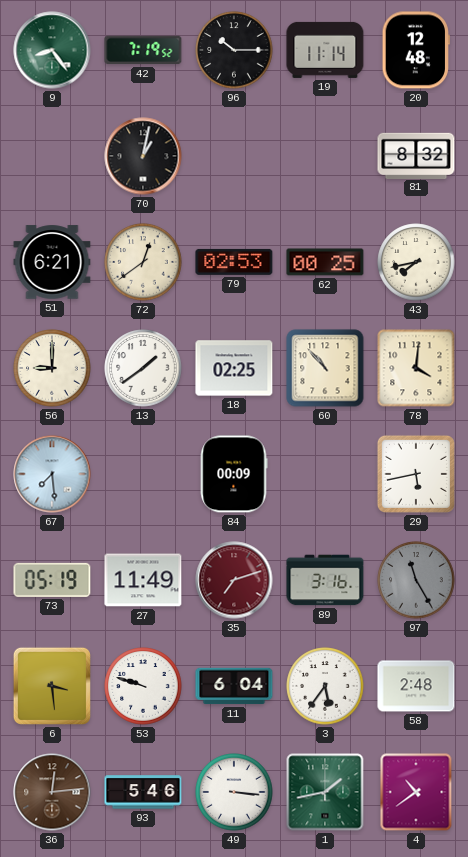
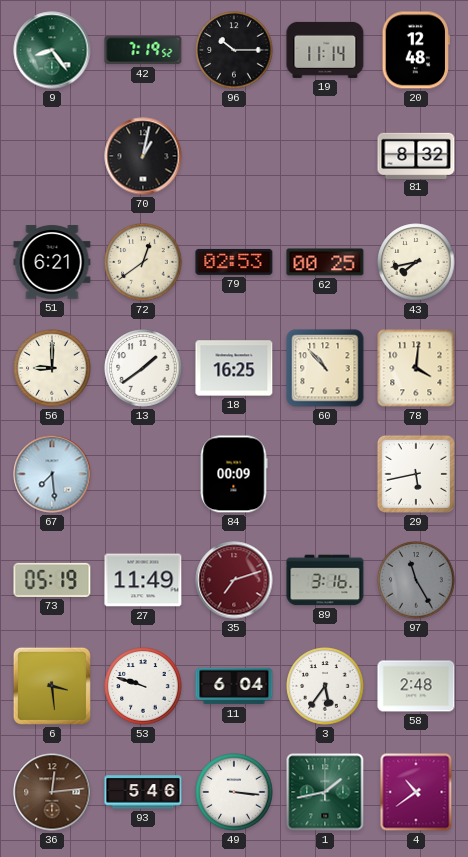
18: 02:25 -> 16:25
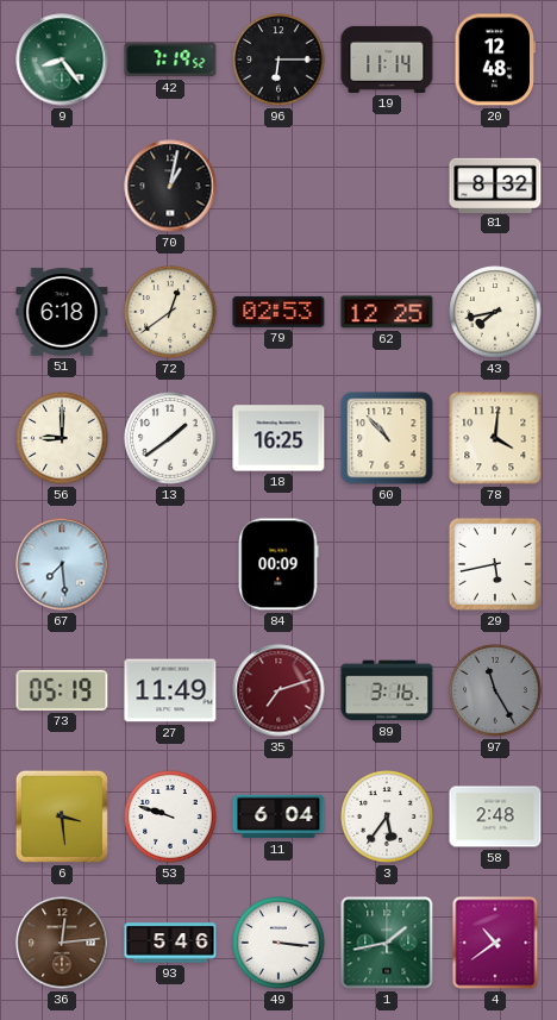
96: 10:15 -> 6:15
51: 6:21 -> 6:18
62: 00:25 -> 12:25
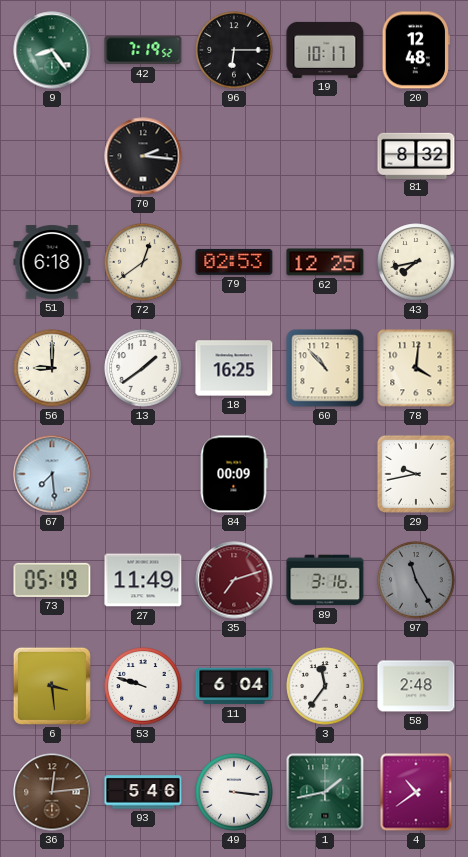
19: 11:14 -> 10:17
70: 1:02 -> 2:16
29: 5:43 -> 9:43
3: 5:36 -> 11:36
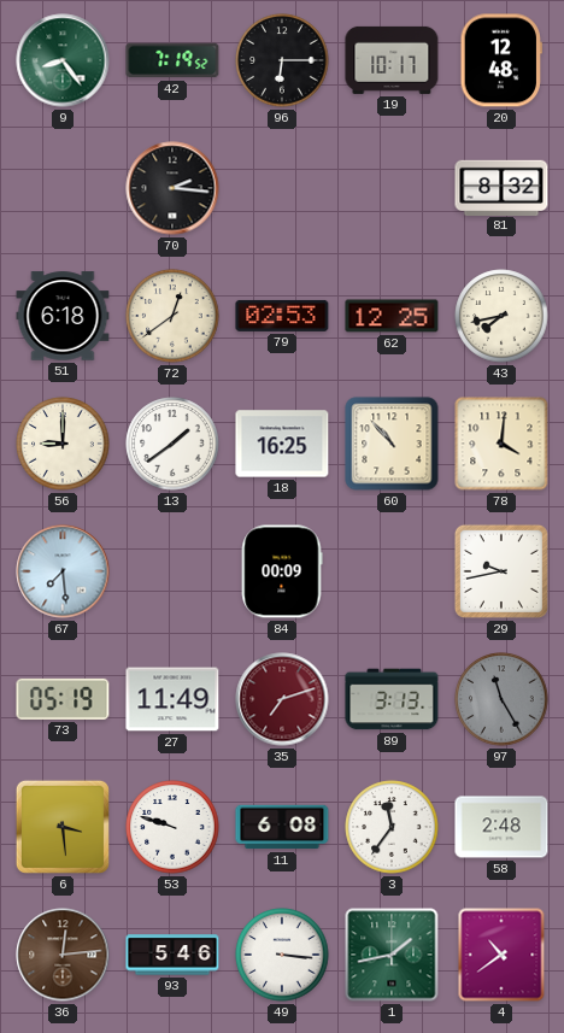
89: 3:16 -> 3:13
11: 6:04 -> 6:08
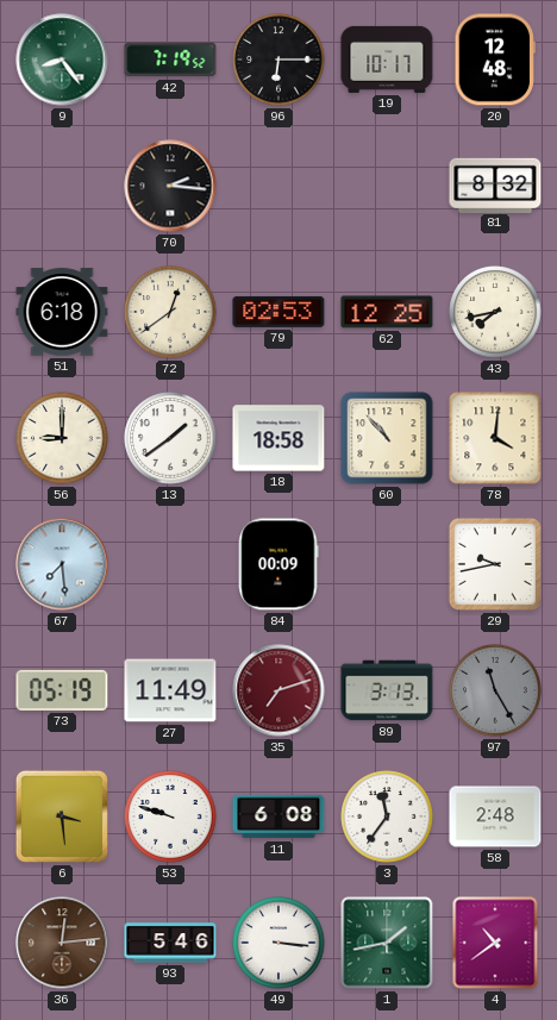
18: 16:25 -> 18:58
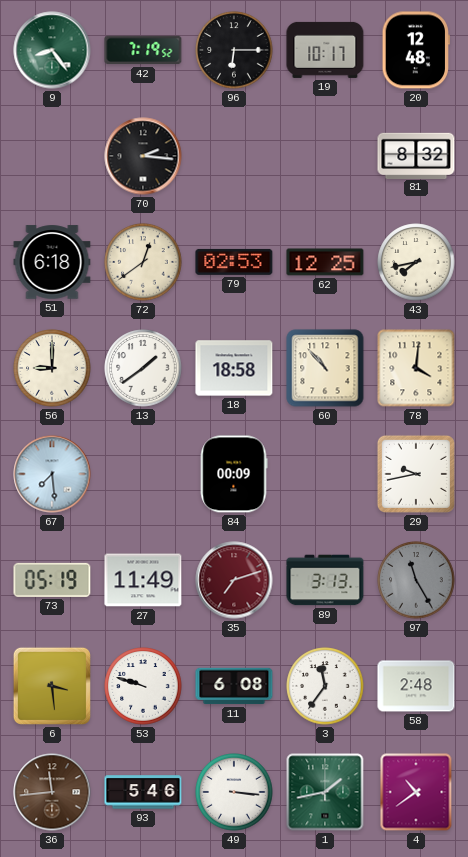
36: 12:14 -> 11:44
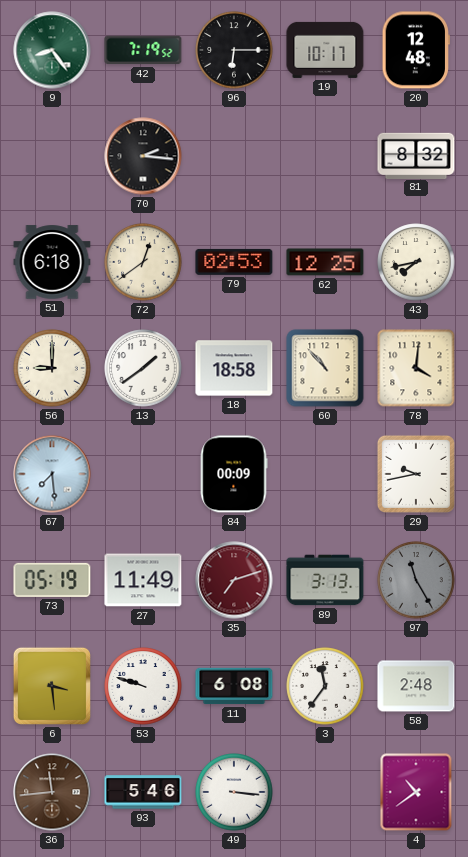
1: 1:43 -> none
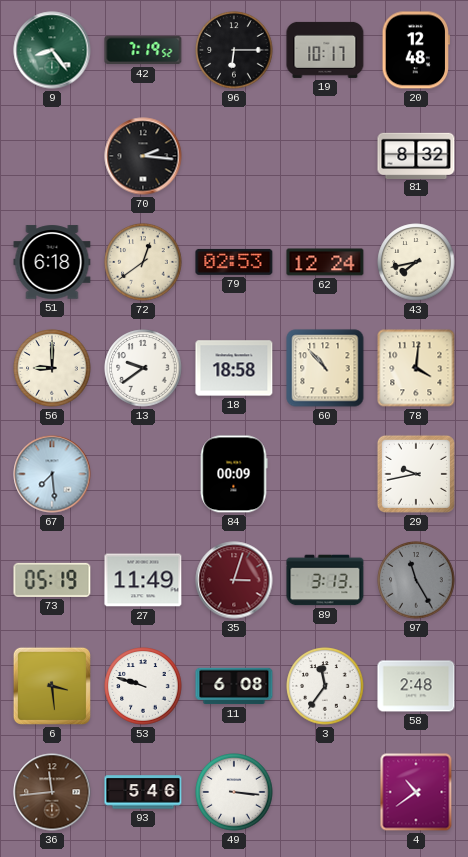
62: 12:25 -> 12:24
13: 1:39 -> 9:39
35: 7:12 -> 3:03
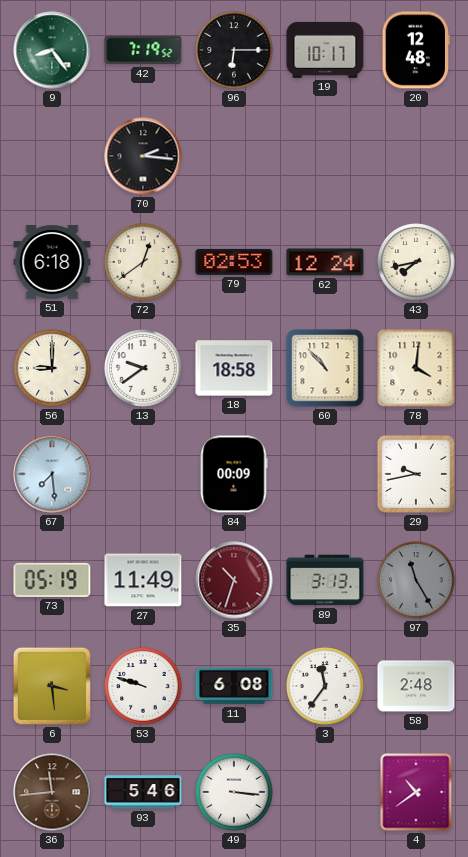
81: 8:32 -> none
35: 3:03 -> 10:33
